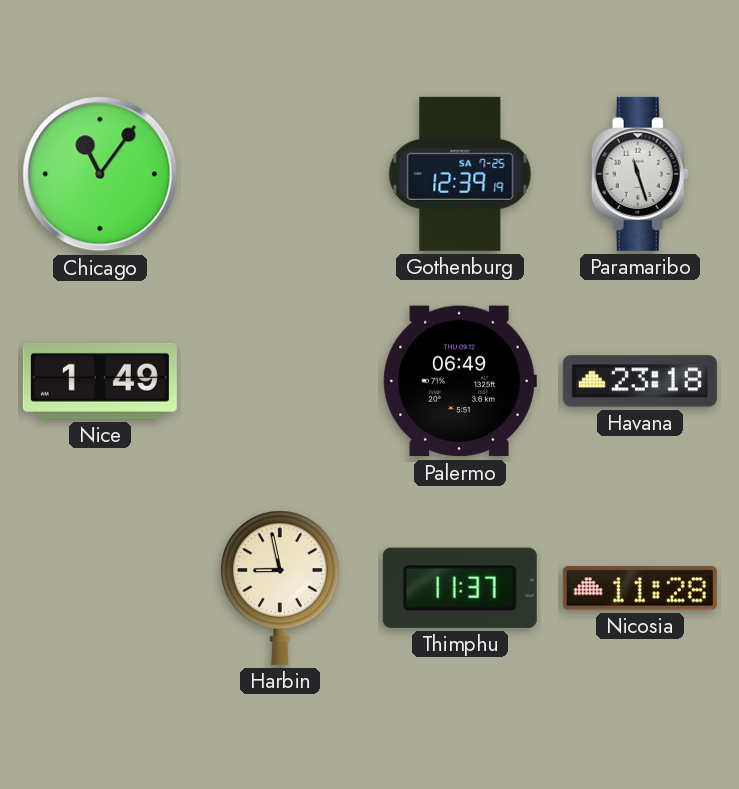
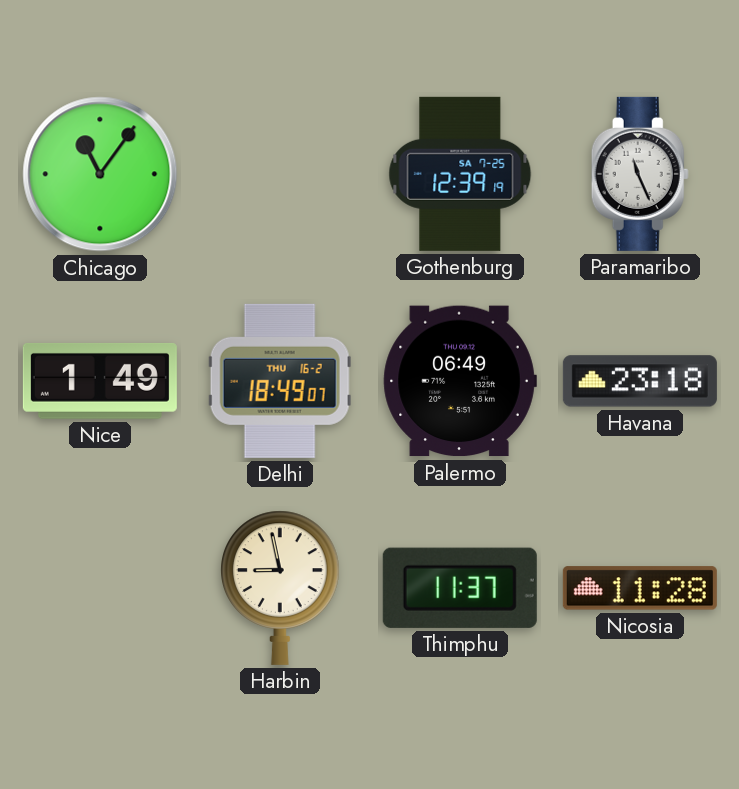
Paramaribo: 11:27 -> 11:26
Delhi: none -> 18:49
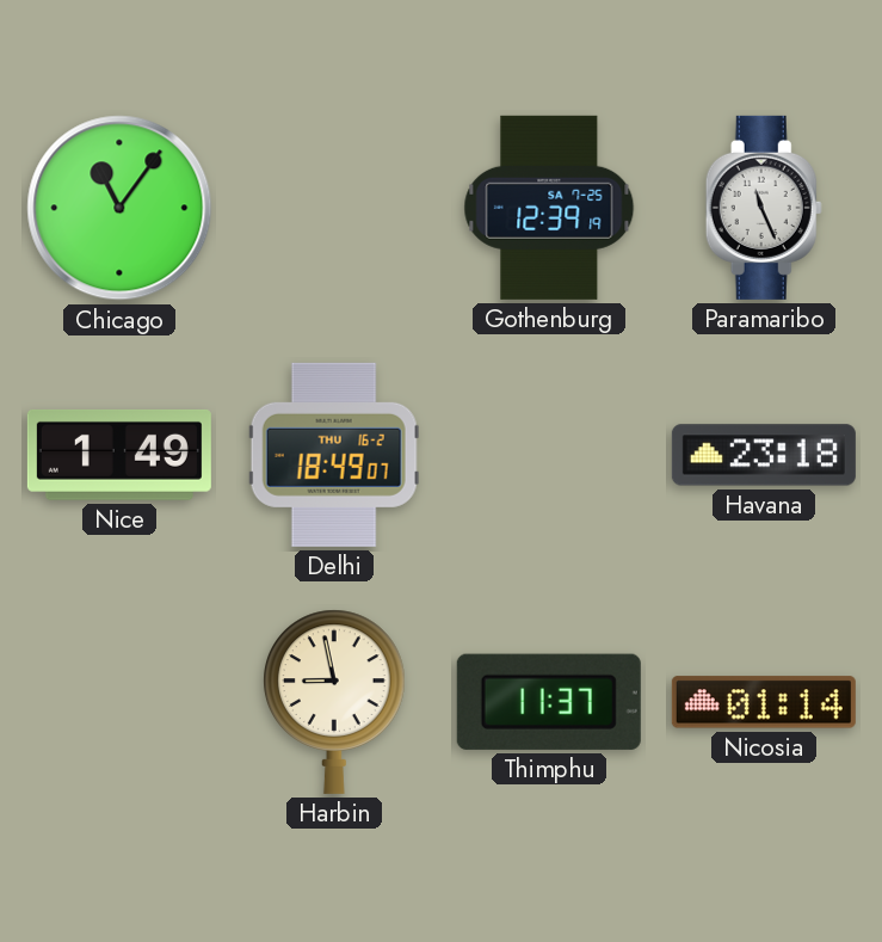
Palermo: 06:49 -> none
Nicosia: 11:28 -> 01:14
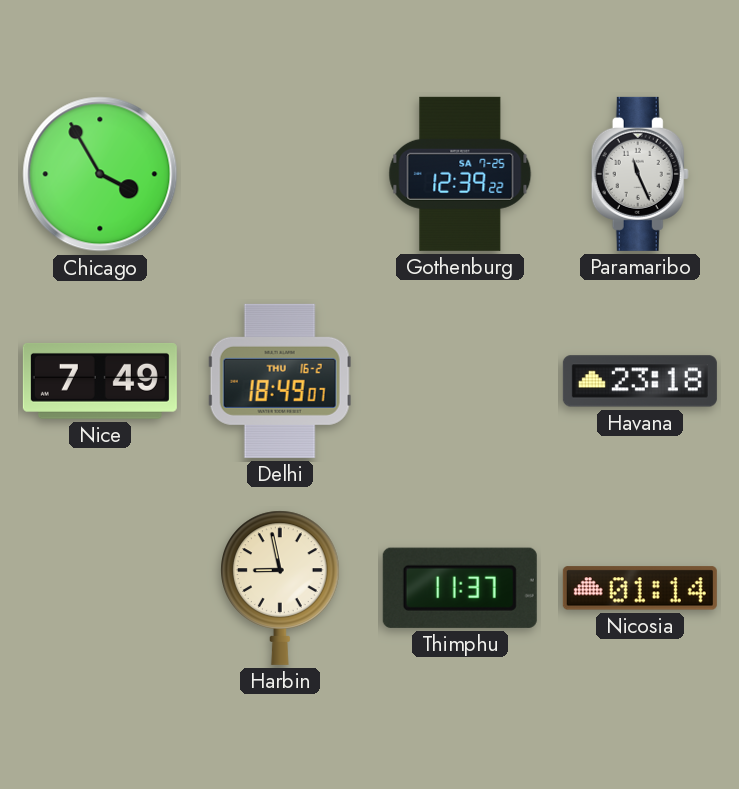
Chicago: 11:06 -> 3:55
Gothenburg: 12:39:19 -> 12:39:22
Nice: 1:49 -> 7:49
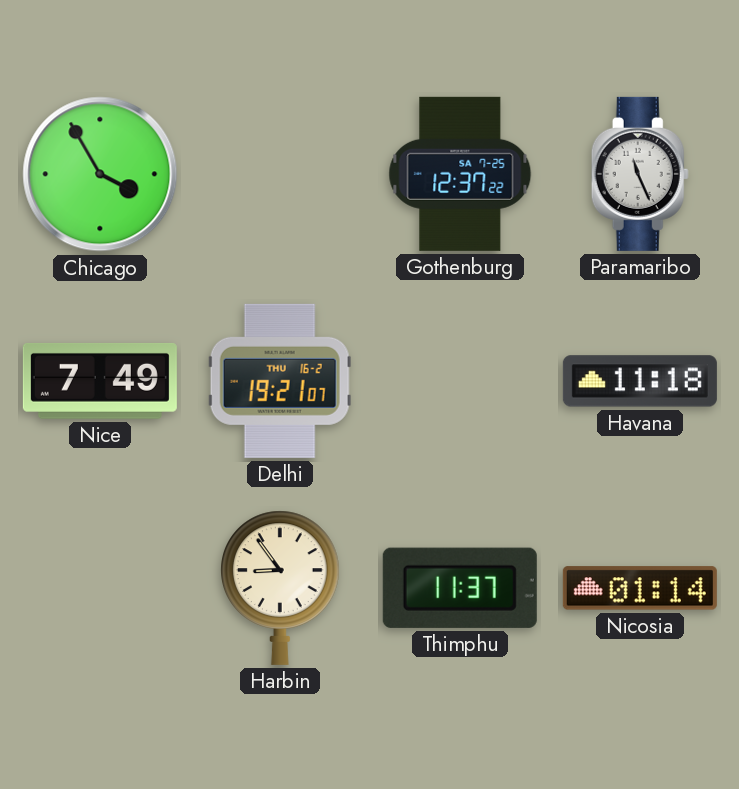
Gothenburg: 12:39 -> 12:37
Delhi: 18:49 -> 19:21
Havana: 23:18 -> 11:18
Harbin: 8:58 -> 8:54
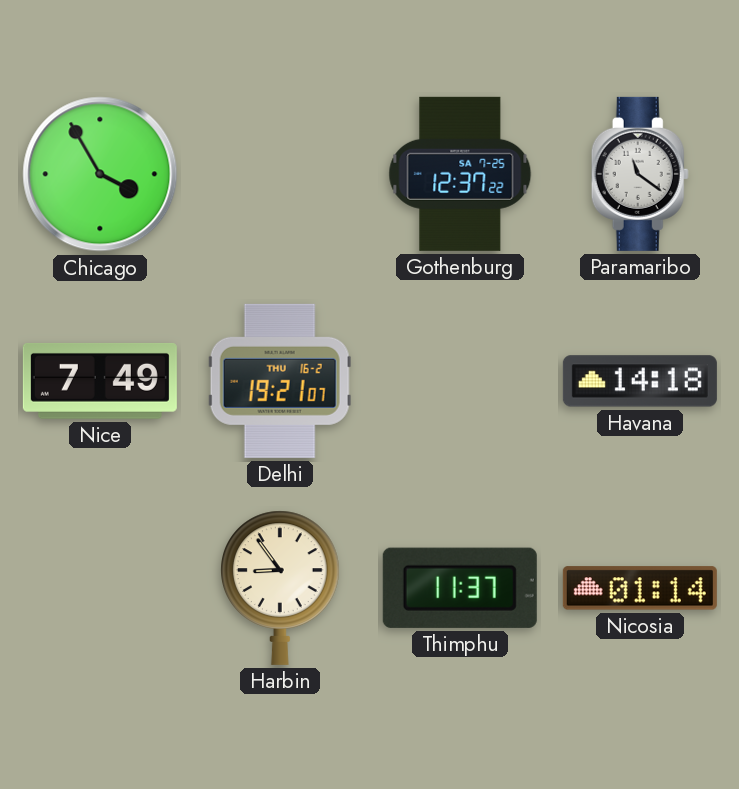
Paramaribo: 11:26 -> 11:21
Havana: 11:18 -> 14:18
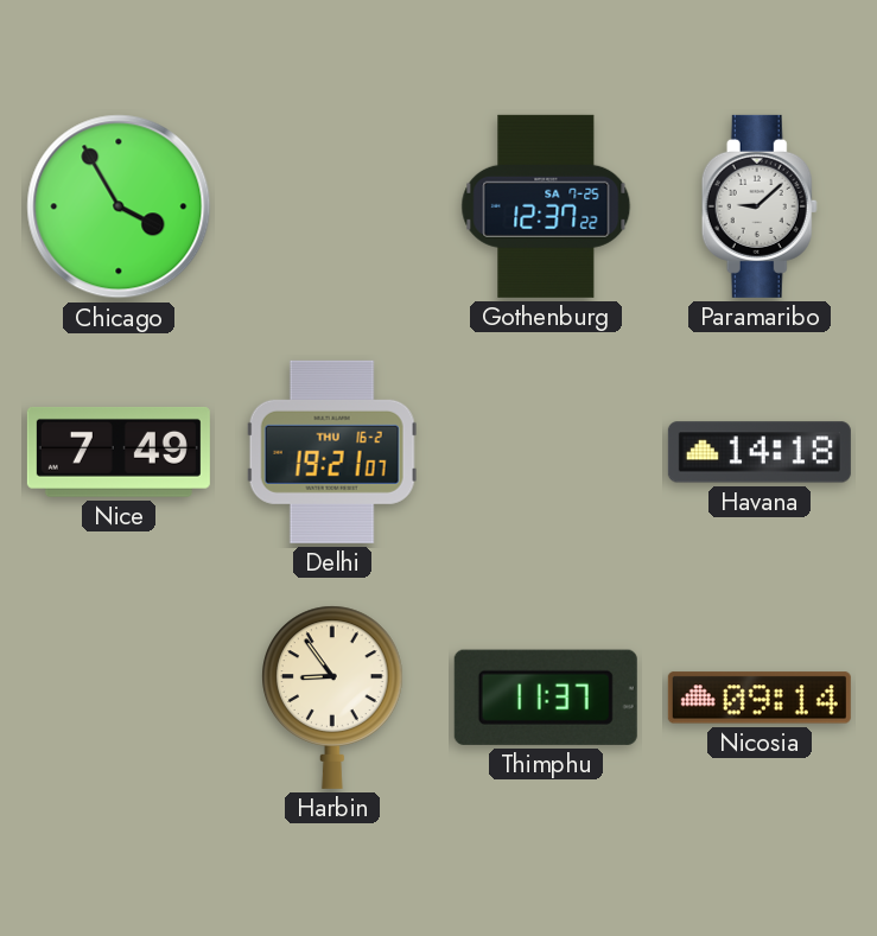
Paramaribo: 11:21 -> 9:08
Nicosia: 01:14 -> 09:14
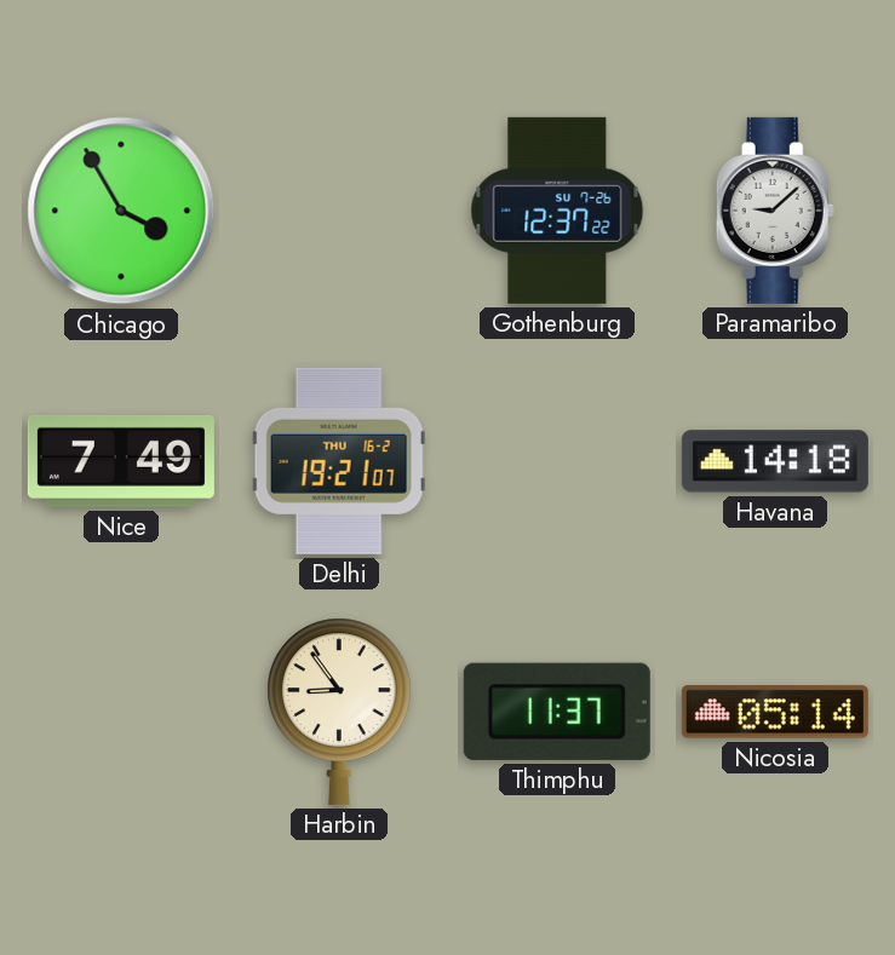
Gothenburg date: SA 7-25 -> SU 7-26
Nicosia: 09:14 -> 05:14
